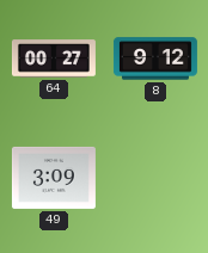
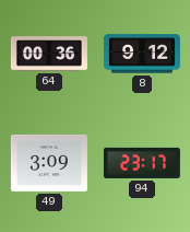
64: 00:27 -> 00:36
94: none -> 23:17
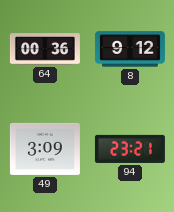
94: 23:17 -> 23:21
